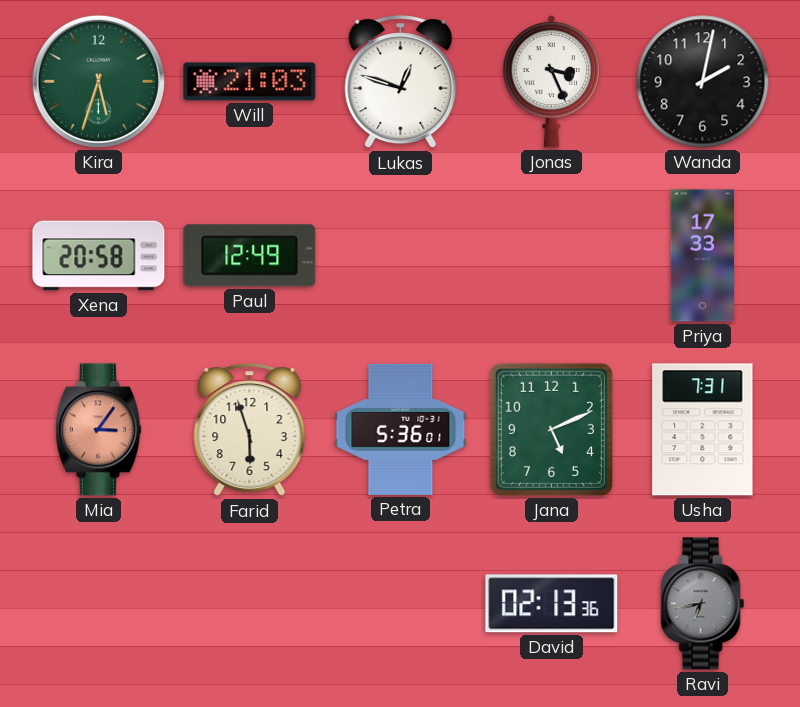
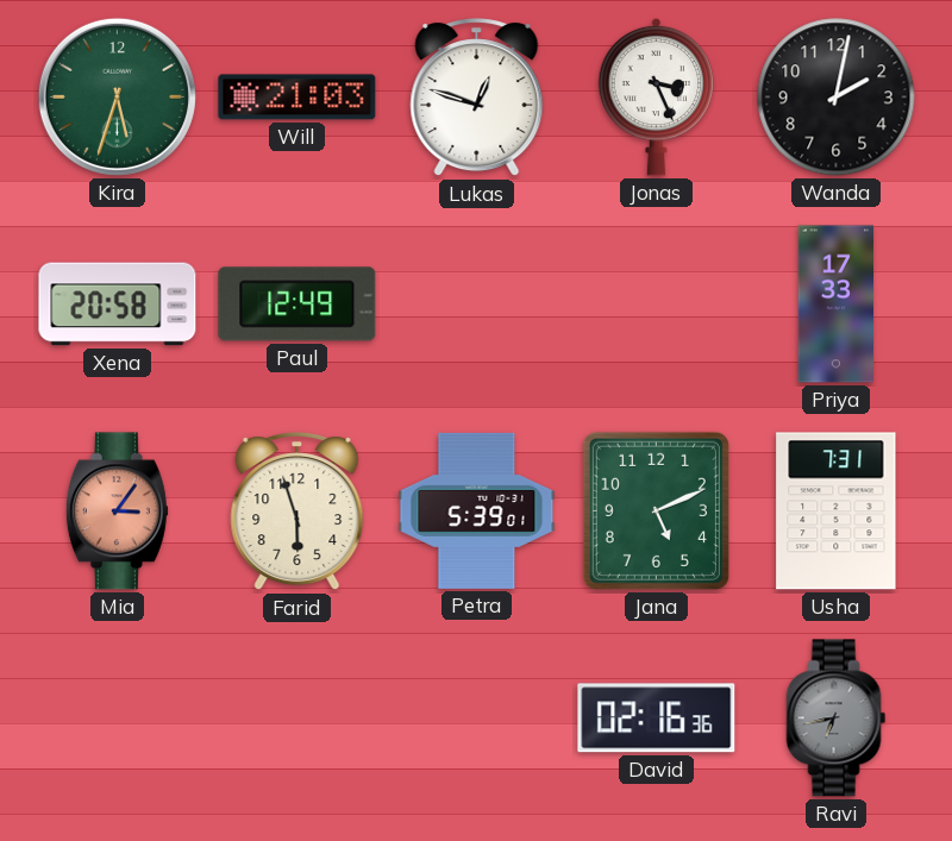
Petra: 5:36 -> 5:39
David: 02:13 -> 02:16
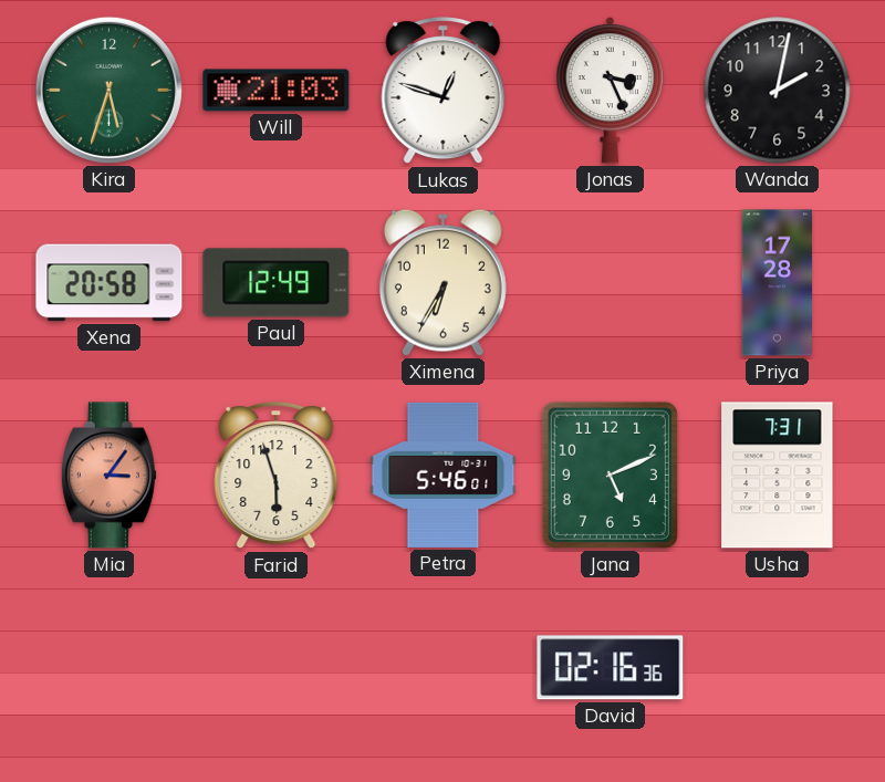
Ximena: none -> 6:35
Priya: 17:33 -> 17:28
Petra: 5:39 -> 5:46
Ravi: 6:43 -> none
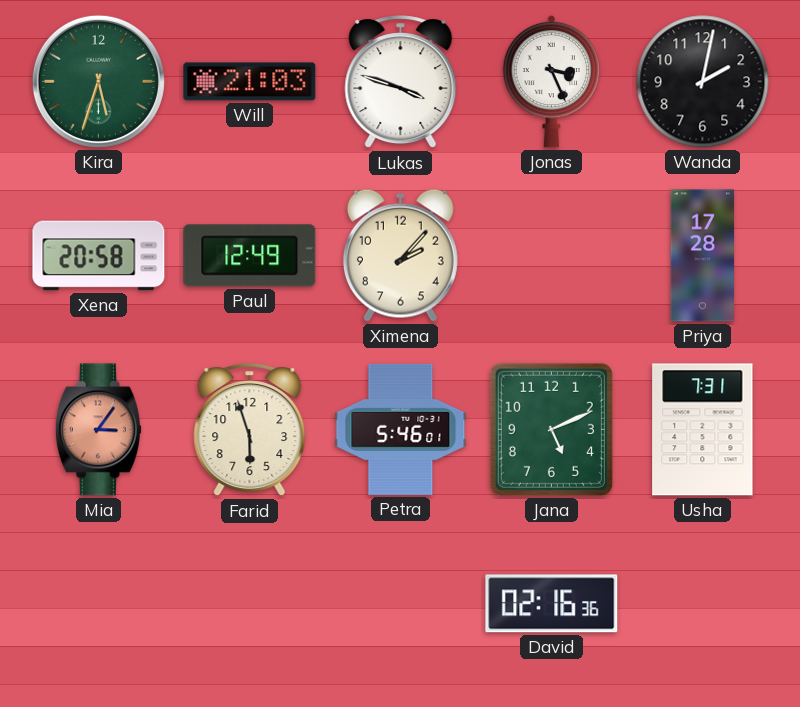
Lukas: 12:48 -> 3:48
Ximena: 6:35 -> 2:07
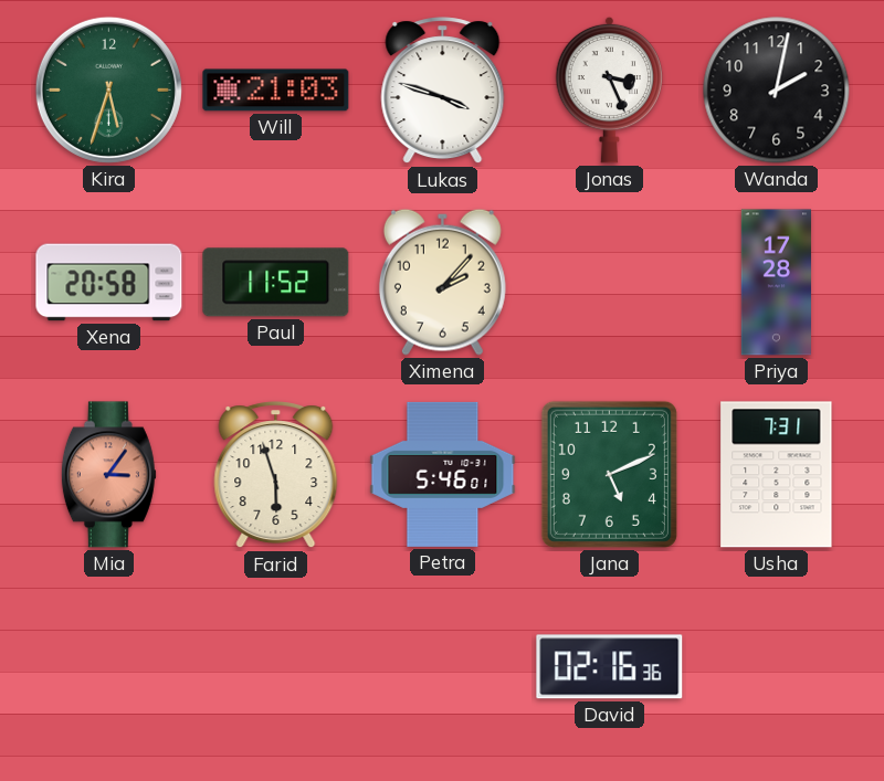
Paul: 12:49 -> 11:52
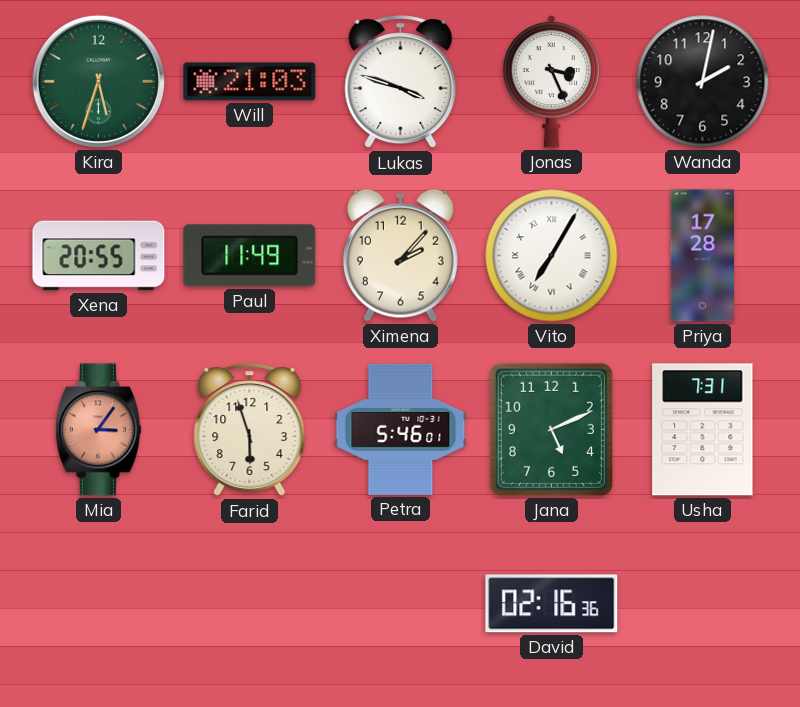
Xena: 20:58 -> 20:55
Paul: 11:52 -> 11:49
Vito: none -> 7:05
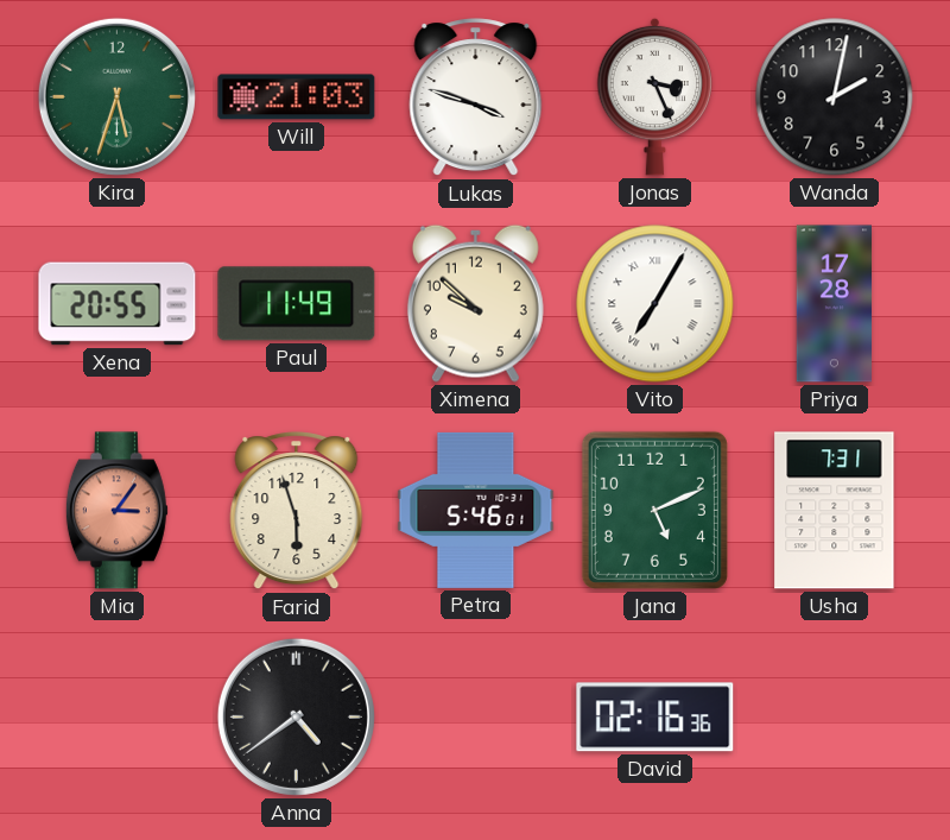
Ximena: 2:07 -> 9:52
Anna: none -> 4:39
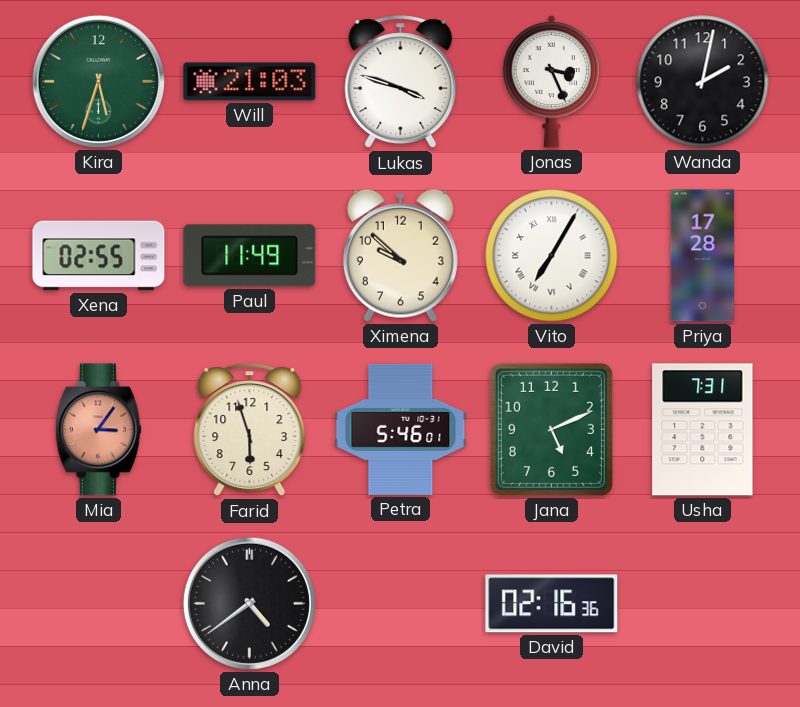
Xena: 20:55 -> 02:55
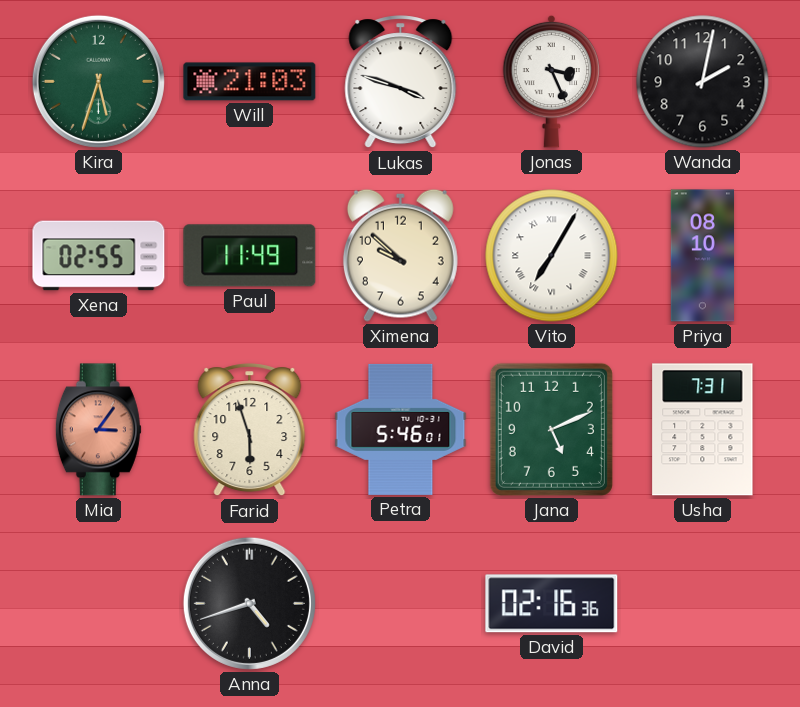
Priya: 17:28 -> 08:10
Anna: 4:39 -> 4:42
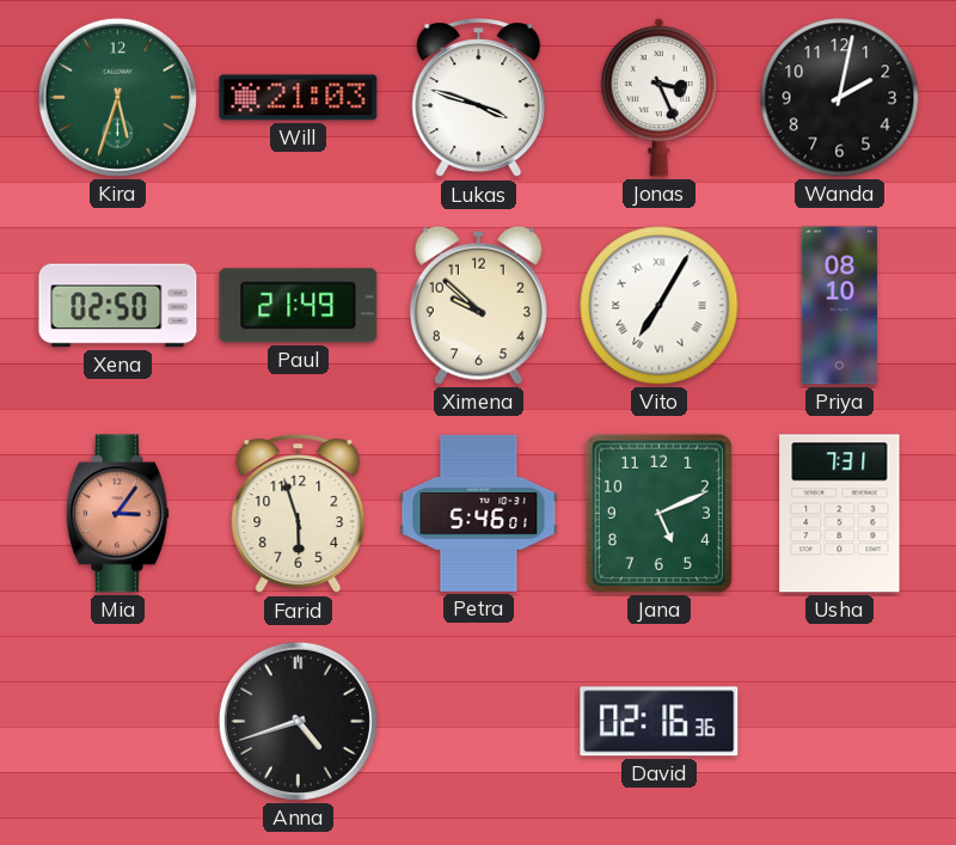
Xena: 02:55 -> 02:50
Paul: 11:49 -> 21:49
